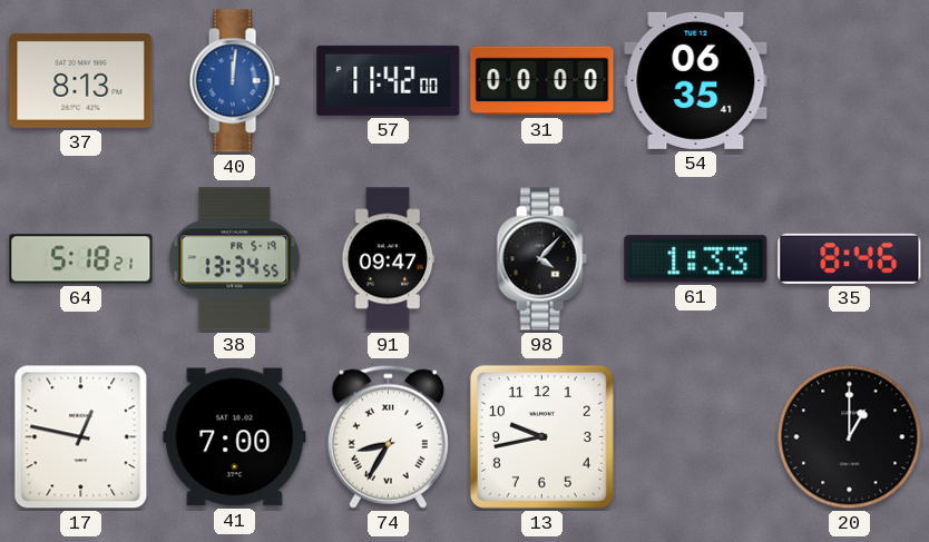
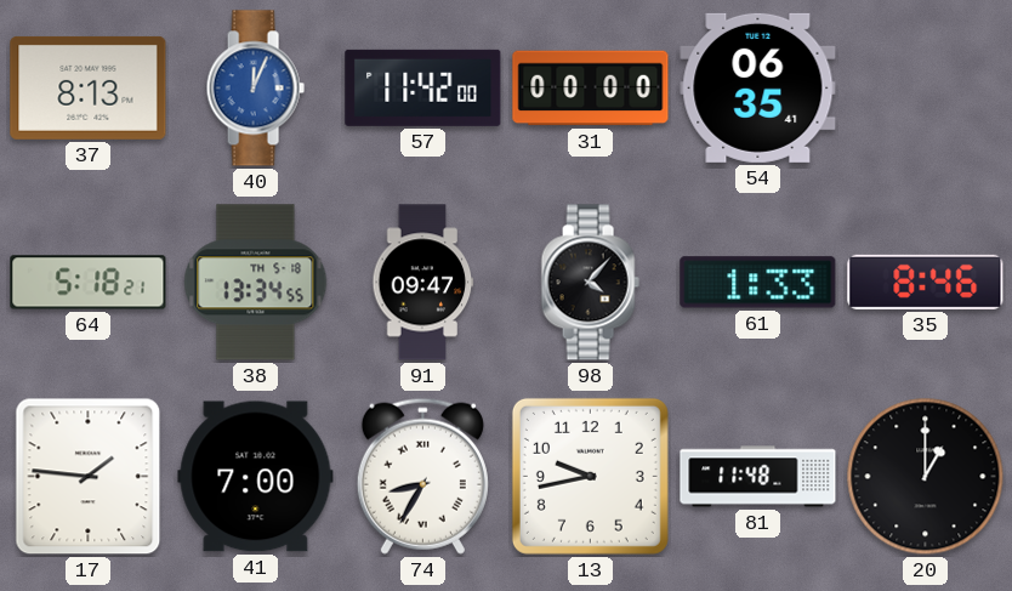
40: 12:01 -> 12:04
38 date: FR 5-19 -> TH 5-18
17: 12:47 -> 1:46
81: none -> 11:48
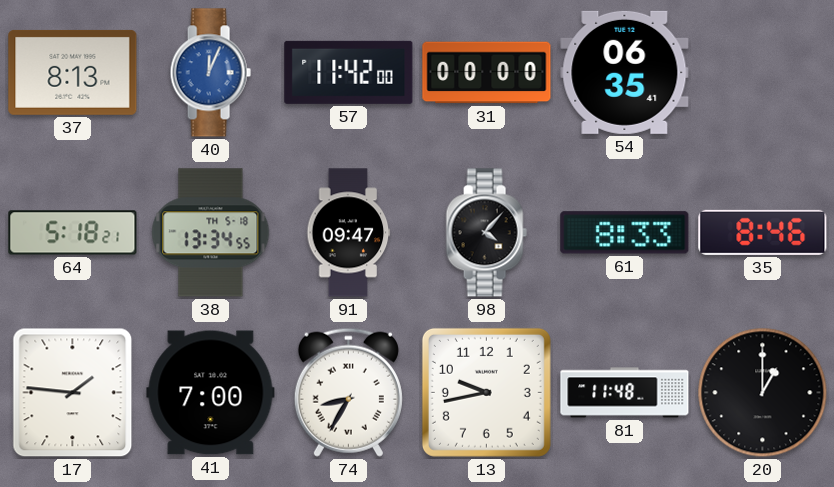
61: 1:33 -> 8:33
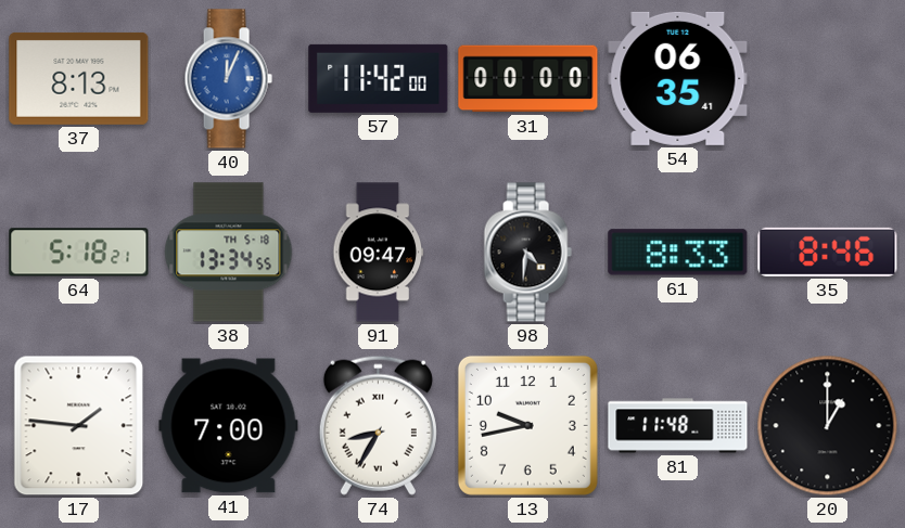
98: 4:07 -> 4:31
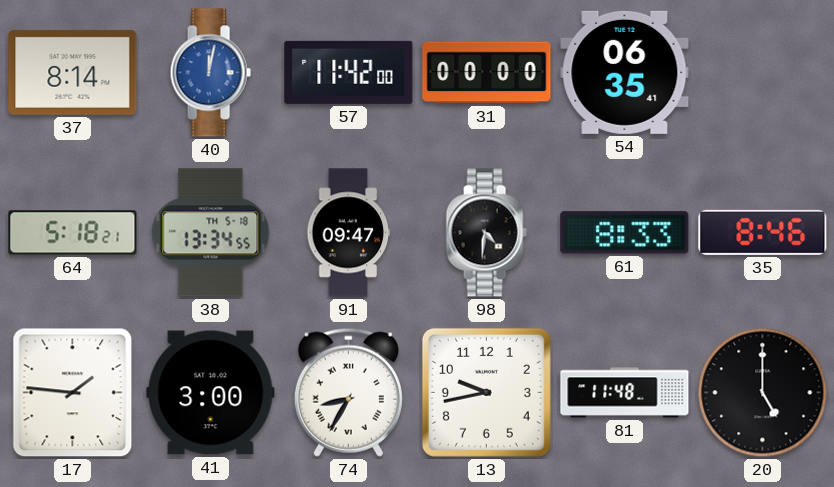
37: 8:13 -> 8:14
40: 12:04 -> 12:02
41: 7:00 -> 3:00
20: 1:00 -> 5:00
